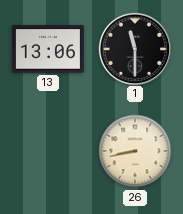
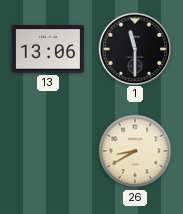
26: 8:43 -> 8:40
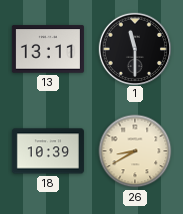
13: 13:06 -> 13:11
18: none -> 10:39
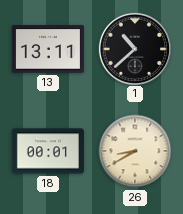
1: 11:30 -> 10:38
18: 10:39 -> 00:01
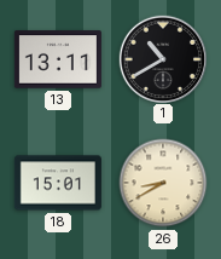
1: 10:38 -> 10:40
18: 00:01 -> 15:01
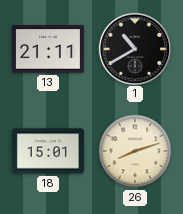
13: 13:11 -> 21:11
26: 8:40 -> 8:12
